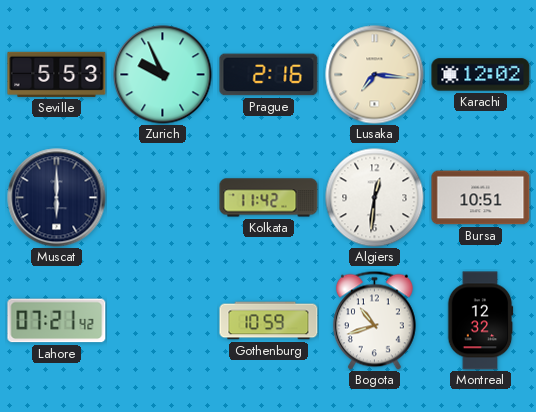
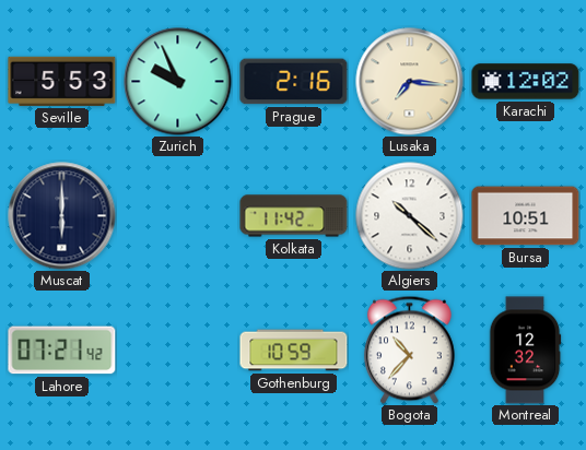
Algiers: 12:31 -> 10:22
Bogota: 10:42 -> 10:37
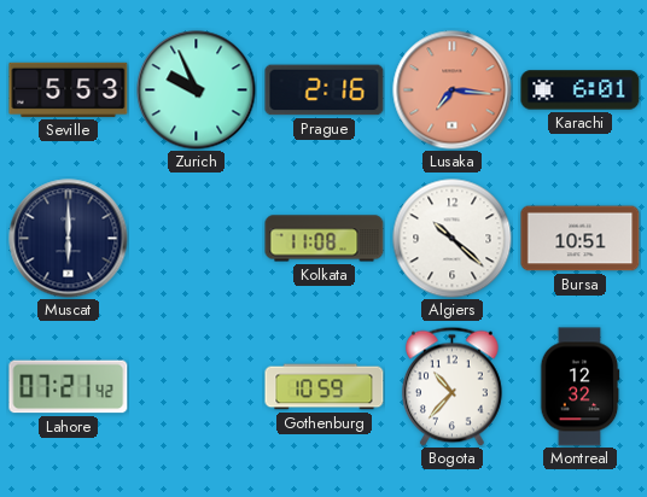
Lusaka dial: cream -> salmon
Karachi: 12:02 -> 6:01
Kolkata: 11:42 -> 11:08
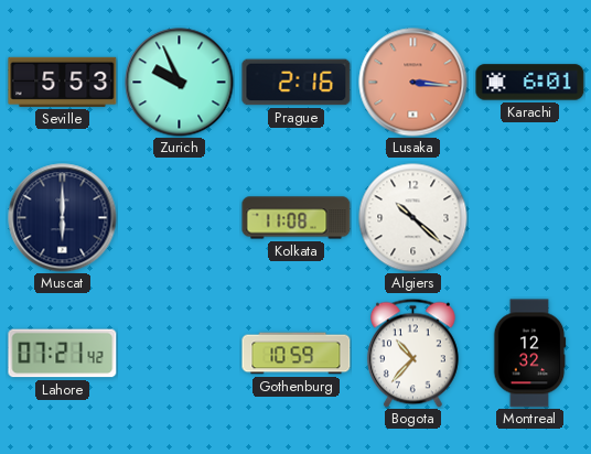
Lusaka: 7:16 -> 3:16
Bursa: 10:51 -> none
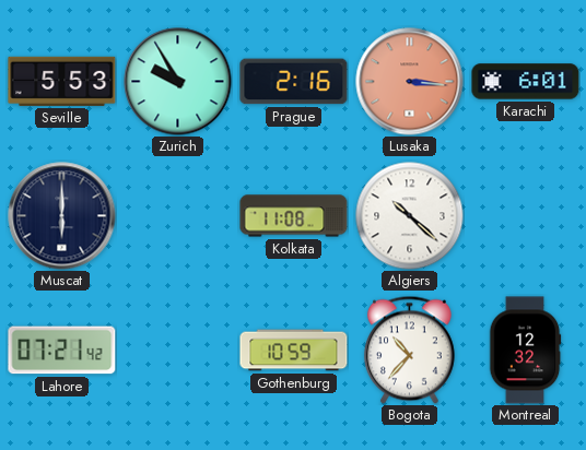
Zurich: 9:56 -> 9:55
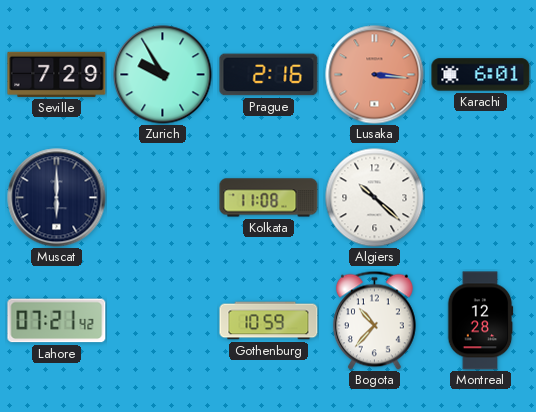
Seville: 5:53 -> 7:29
Montreal: 12:32 -> 12:28
